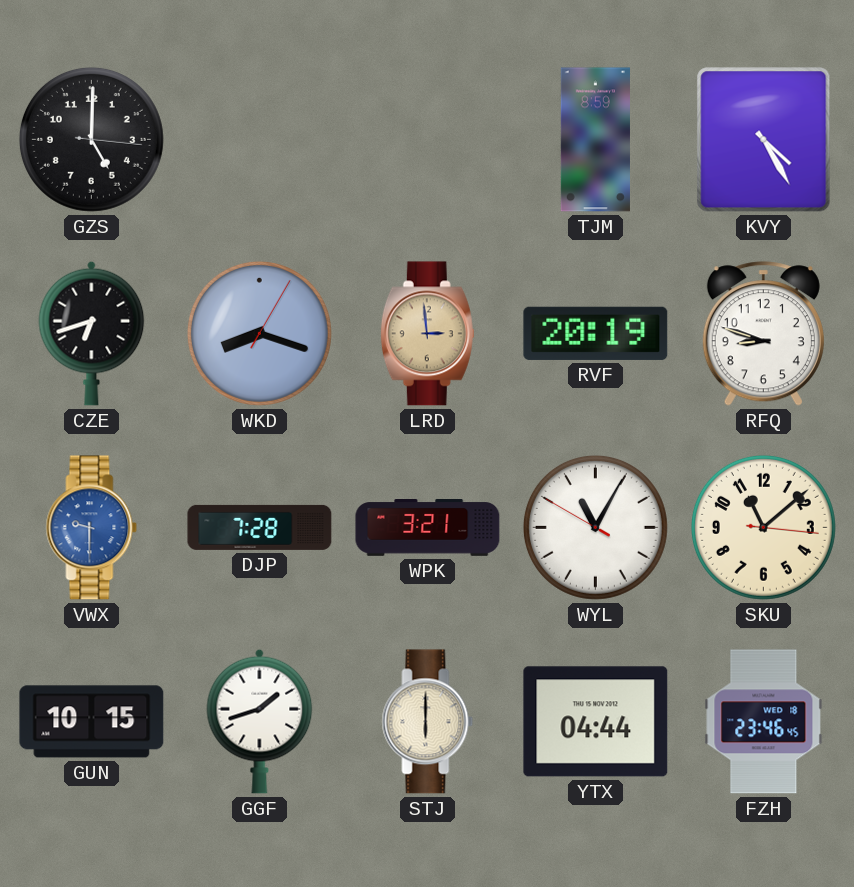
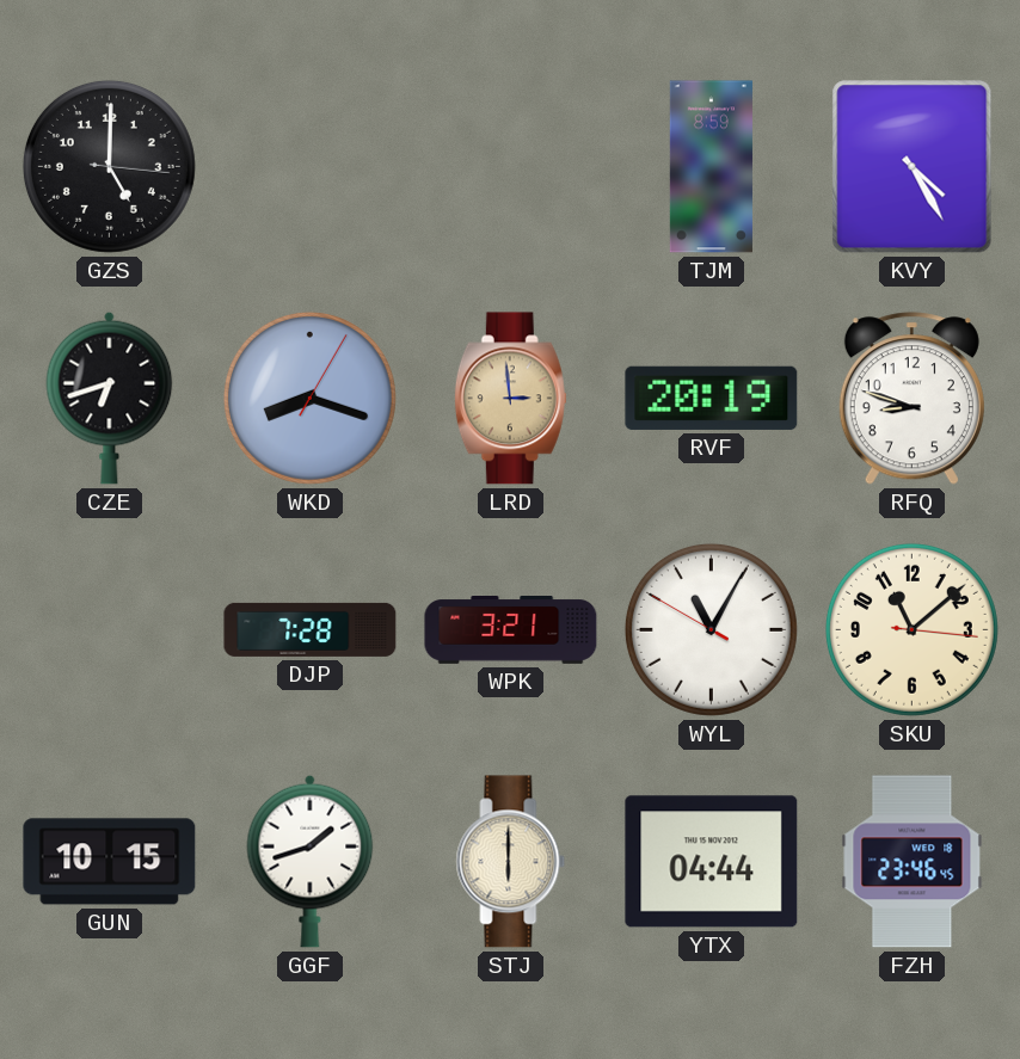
VWX: 9:30 -> none
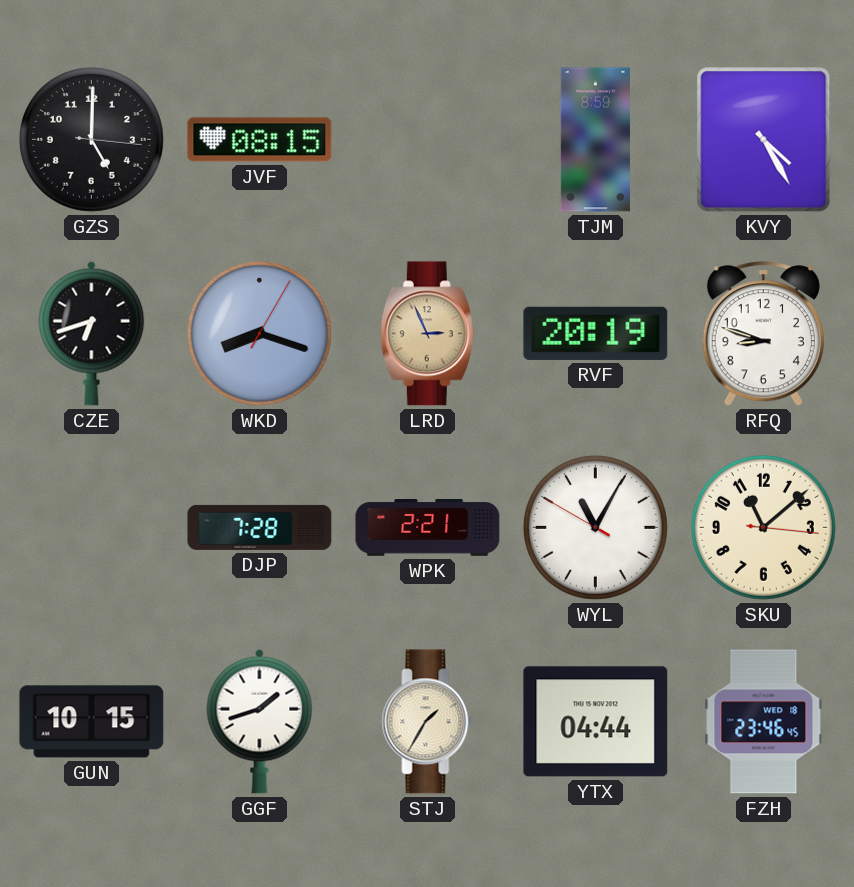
JVF: none -> 08:15
LRD: 2:59 -> 2:56
WPK: 3:21 -> 2:21
STJ: 6:00 -> 1:35
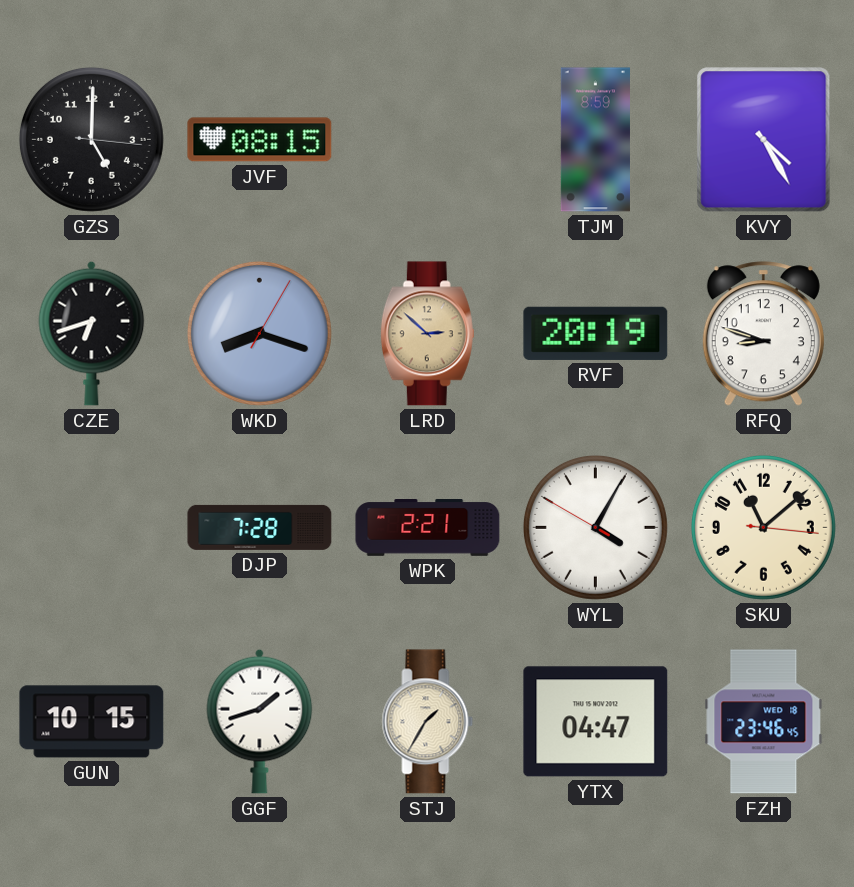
LRD: 2:56 -> 2:52
WYL: 11:04 -> 4:04
YTX: 04:44 -> 04:47
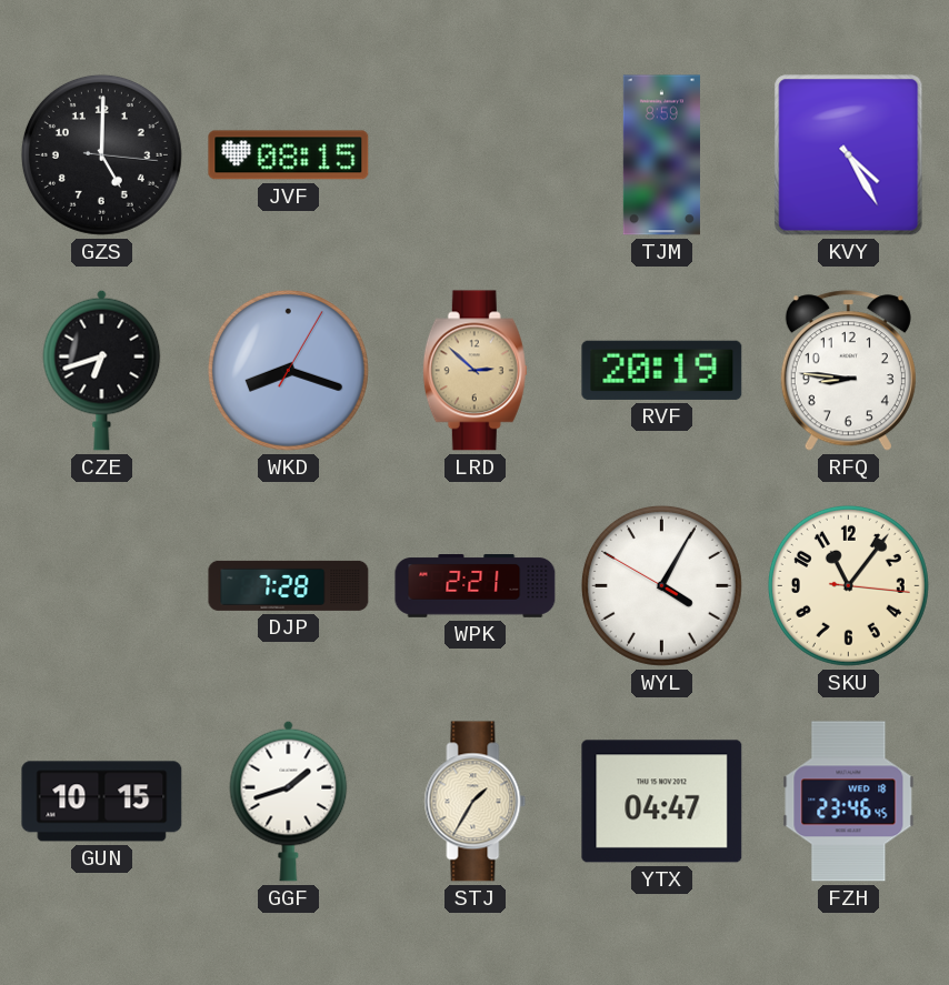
RFQ: 8:48 -> 8:46
SKU: 11:08 -> 11:06
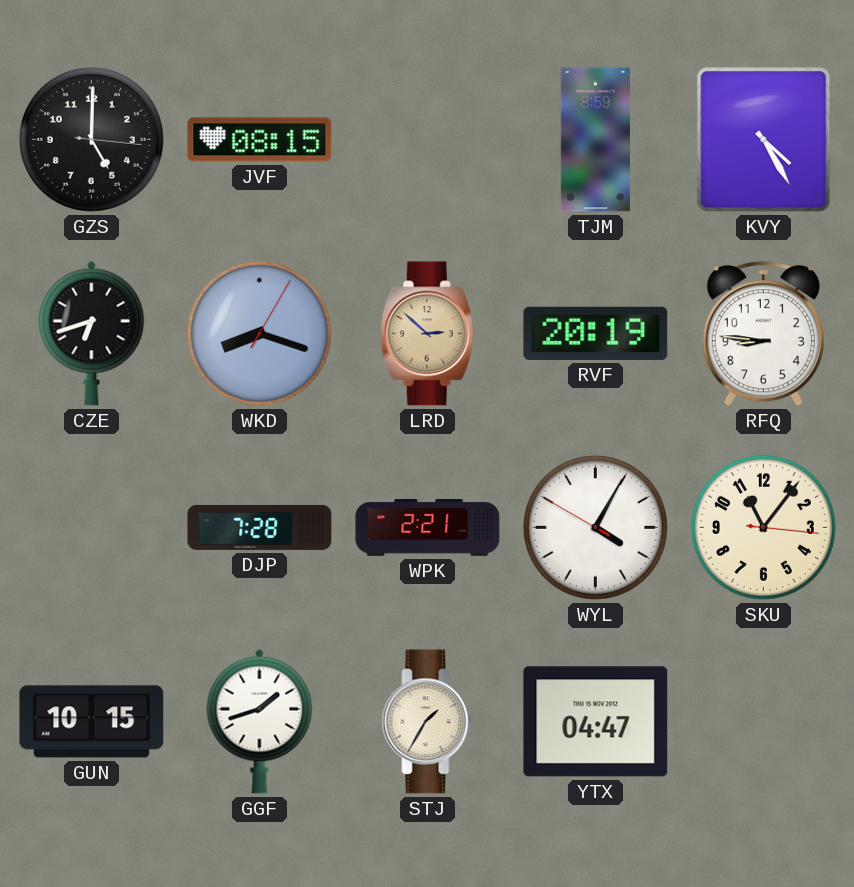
FZH: 23:46 -> none
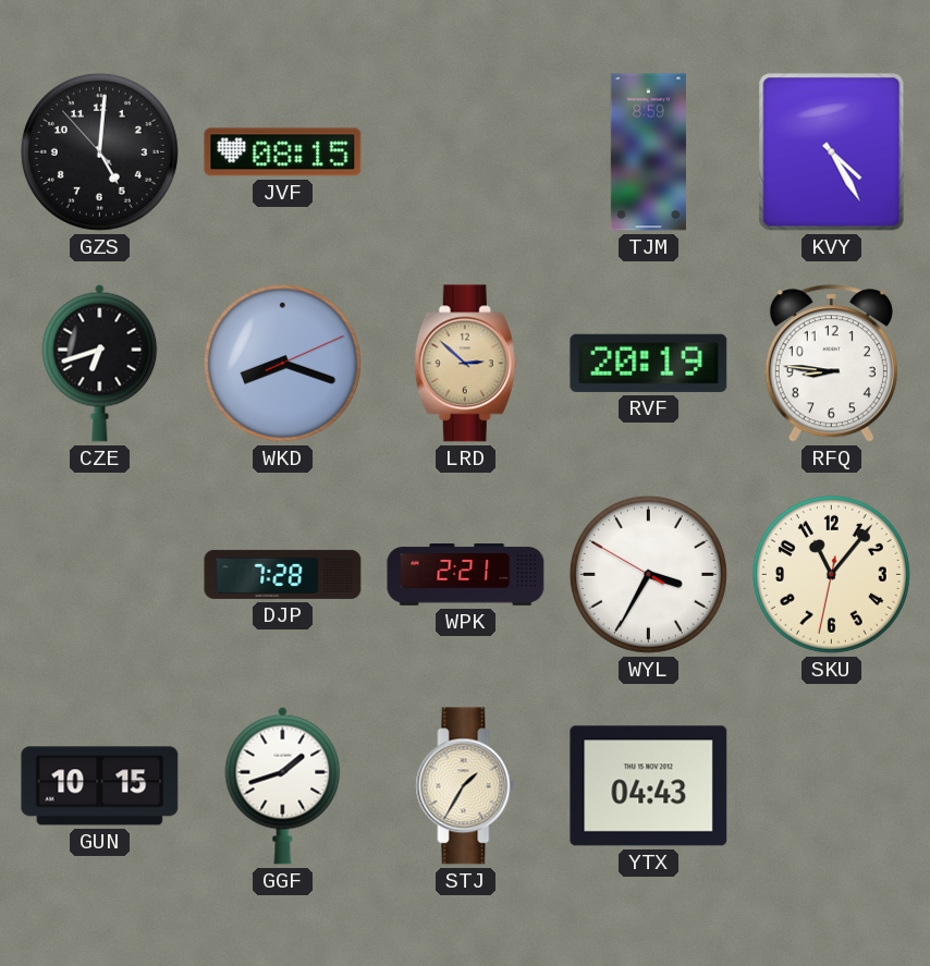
GZS: 5:00:16 -> 5:00:53
WKD: 8:18:05 -> 8:18:11
WYL: 4:04 -> 3:34
SKU: 11:06:16 -> 11:06:32
YTX: 04:47 -> 04:43
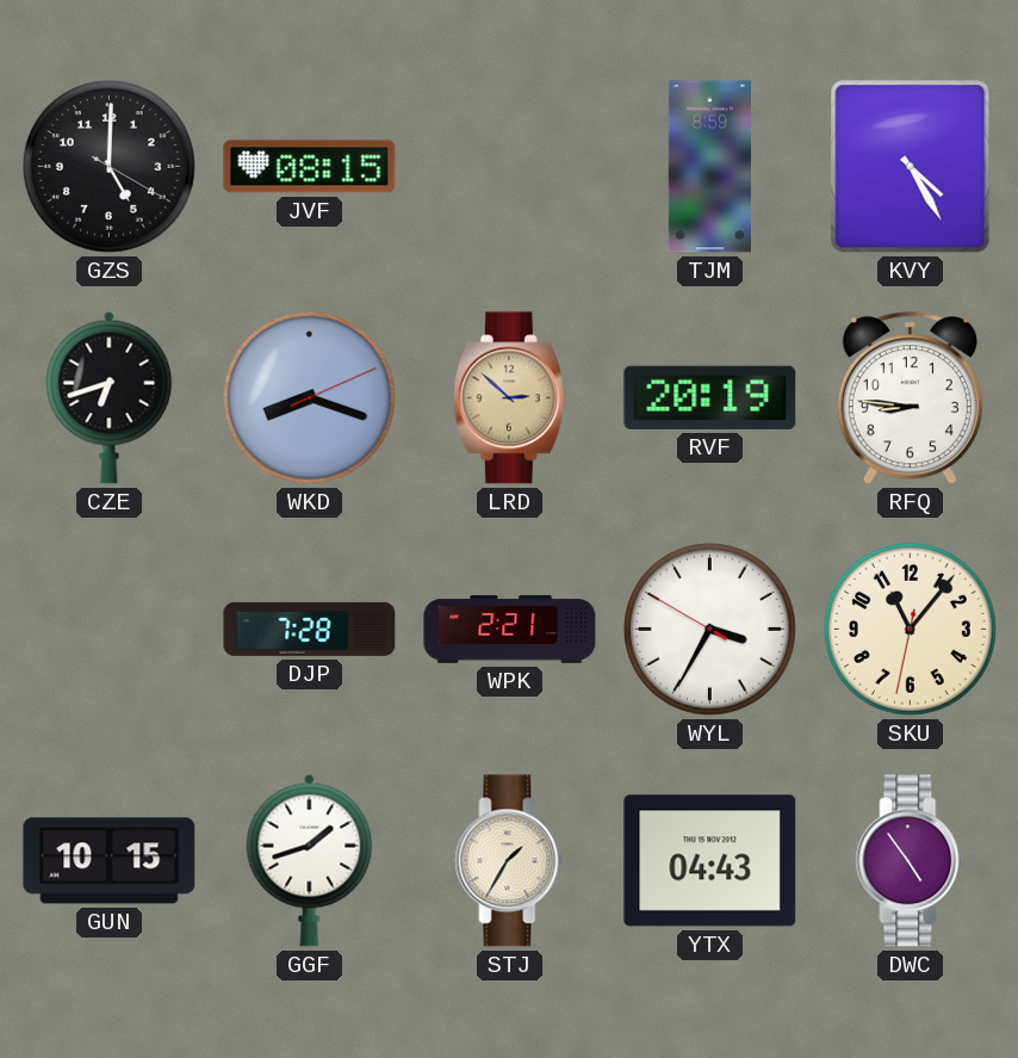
GZS: 5:00:53 -> 5:00:20
DWC: none -> 4:54
